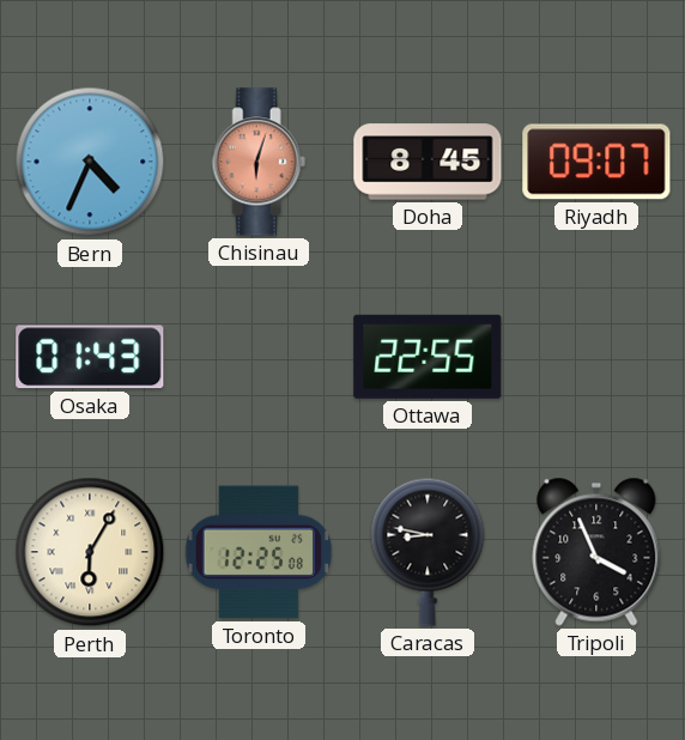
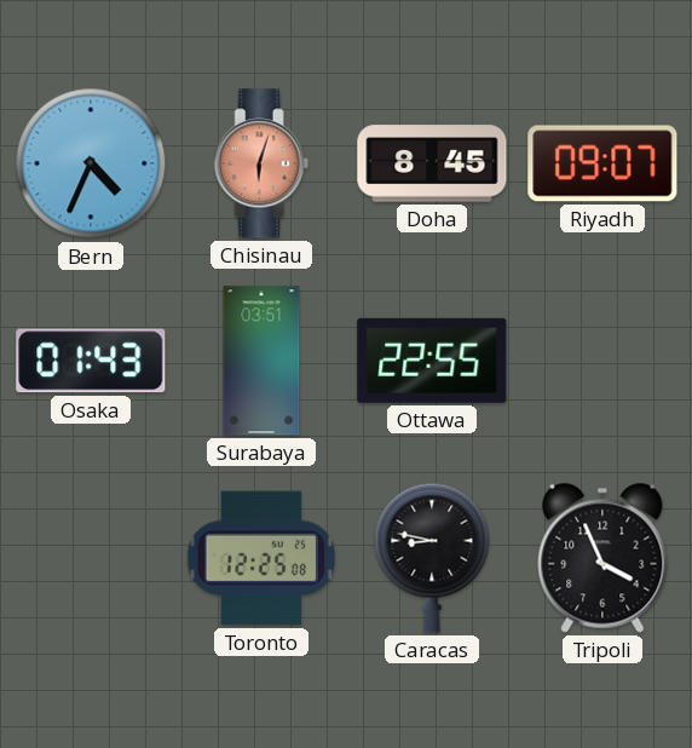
Surabaya: none -> 03:51
Perth: 6:05 -> none
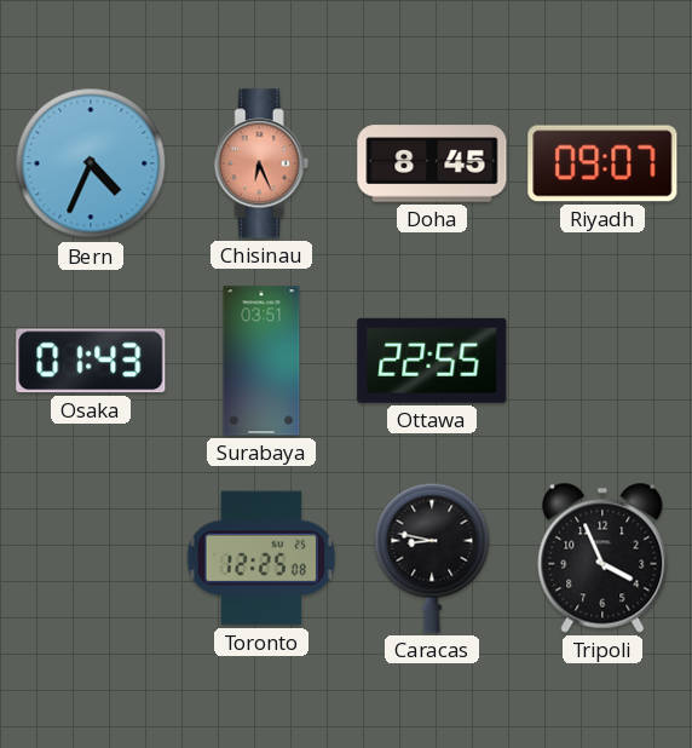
Chisinau: 6:03 -> 6:26
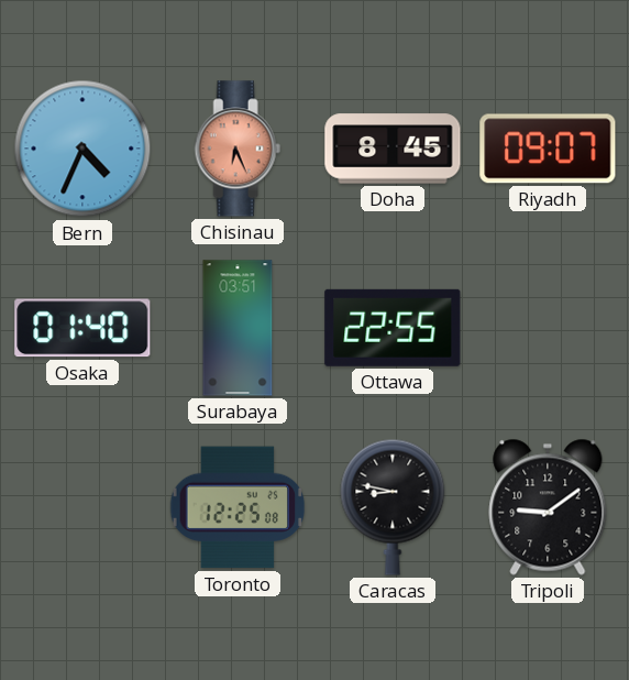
Osaka: 01:43 -> 01:40
Tripoli: 3:56 -> 9:09
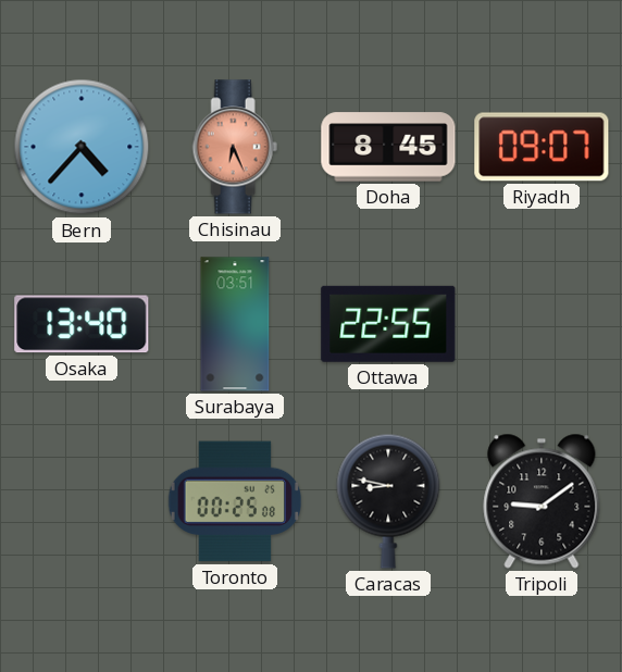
Bern: 4:34 -> 4:37
Osaka: 01:40 -> 13:40
Toronto: 12:25 -> 00:25
